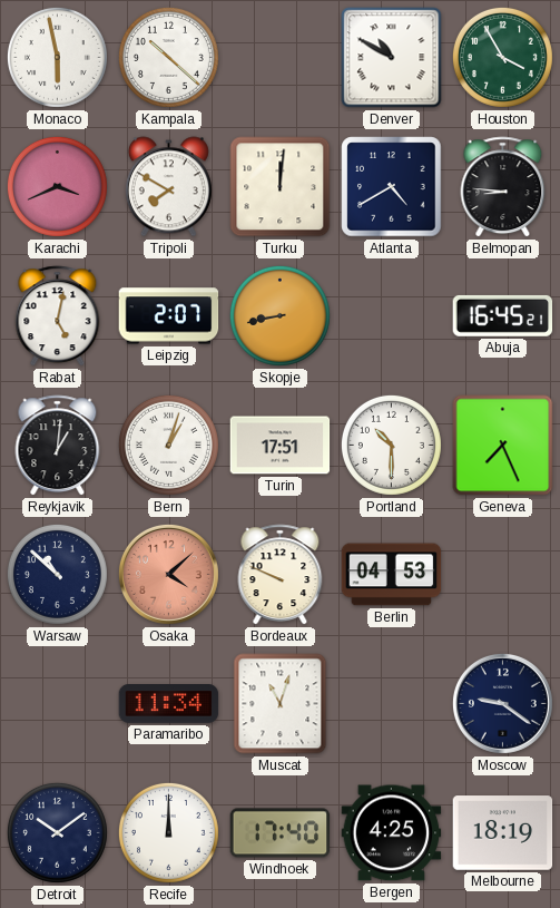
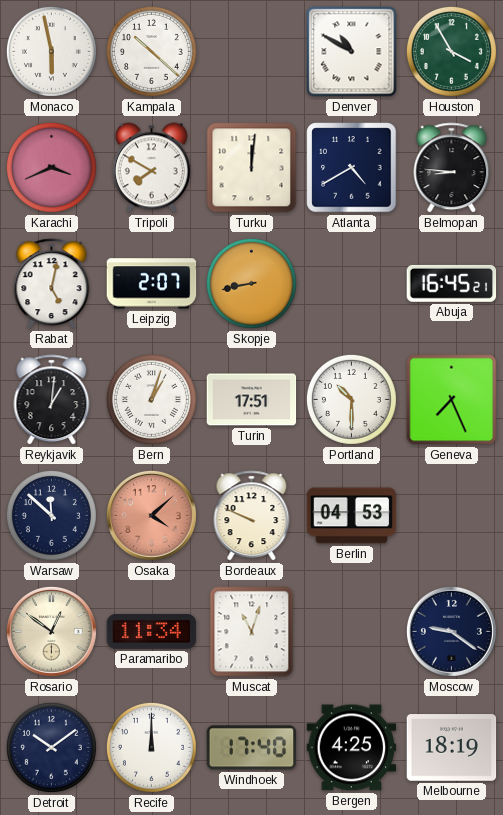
Warsaw: 10:52 -> 11:52
Rosario: none -> 12:51
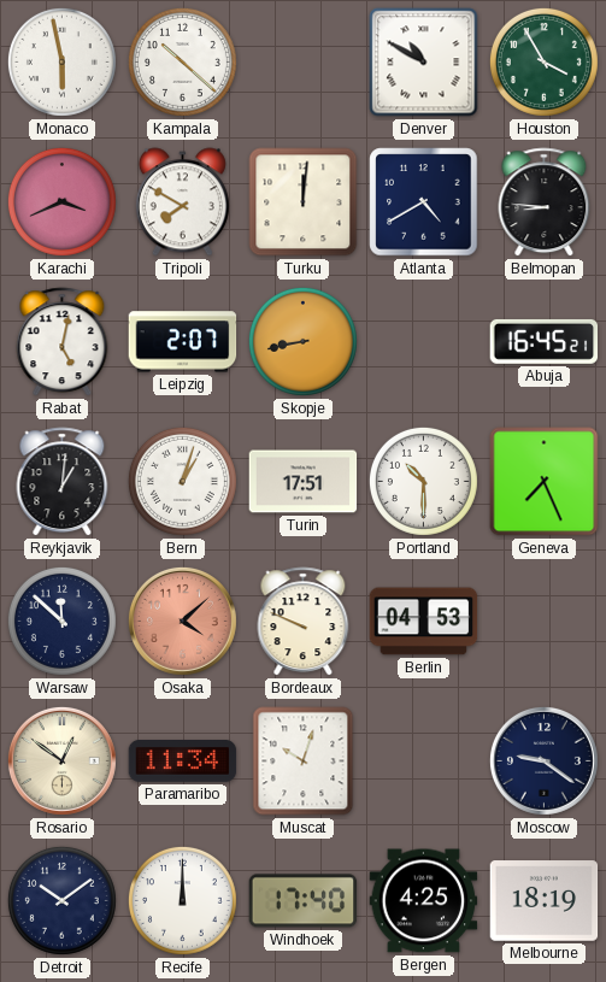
Muscat: 11:03 -> 10:03
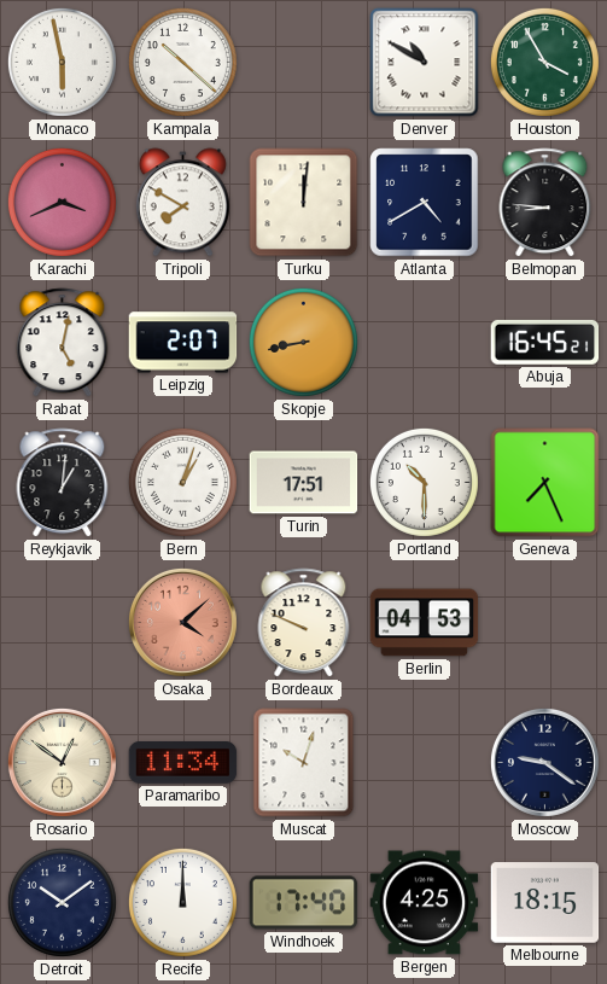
Warsaw: 11:52 -> none
Melbourne: 18:19 -> 18:15
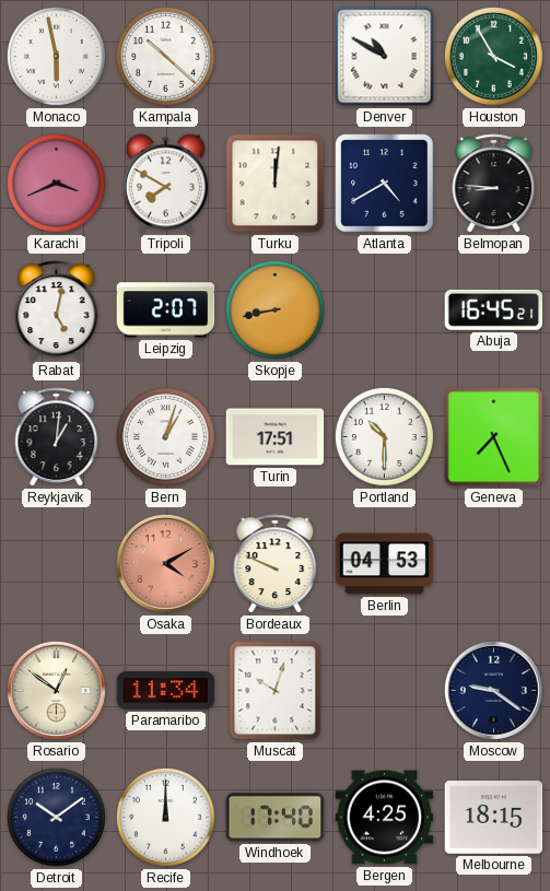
Osaka: 4:08 -> 4:10
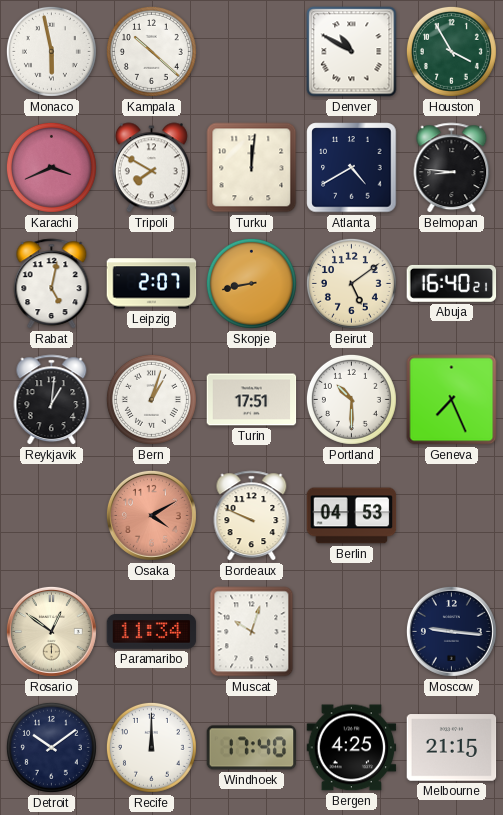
Beirut: none -> 5:09
Abuja: 16:45 -> 16:40
Moscow: 9:21 -> 9:16
Melbourne: 18:15 -> 21:15
